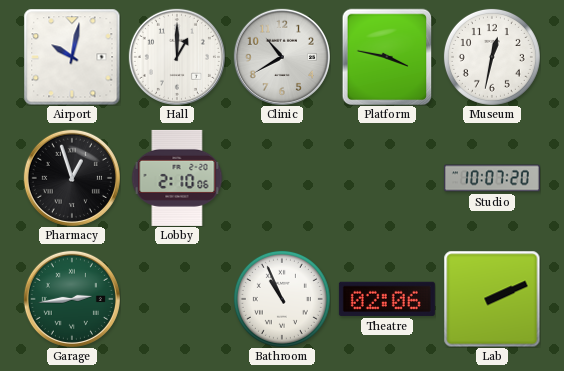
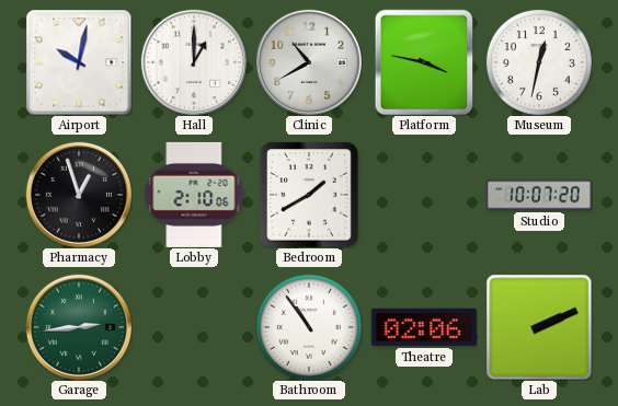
Bedroom: none -> 1:40
Bathroom: 10:56 -> 10:54
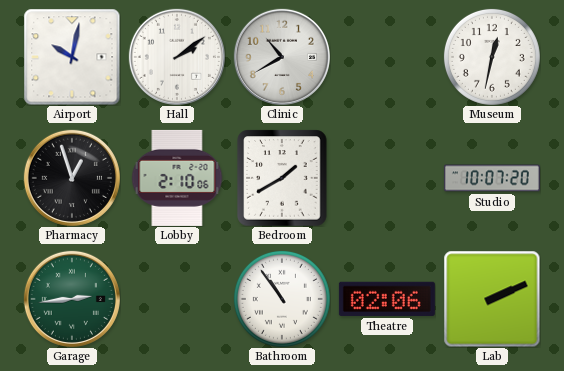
Hall: 1:00 -> 2:09
Platform: 3:47 -> none
